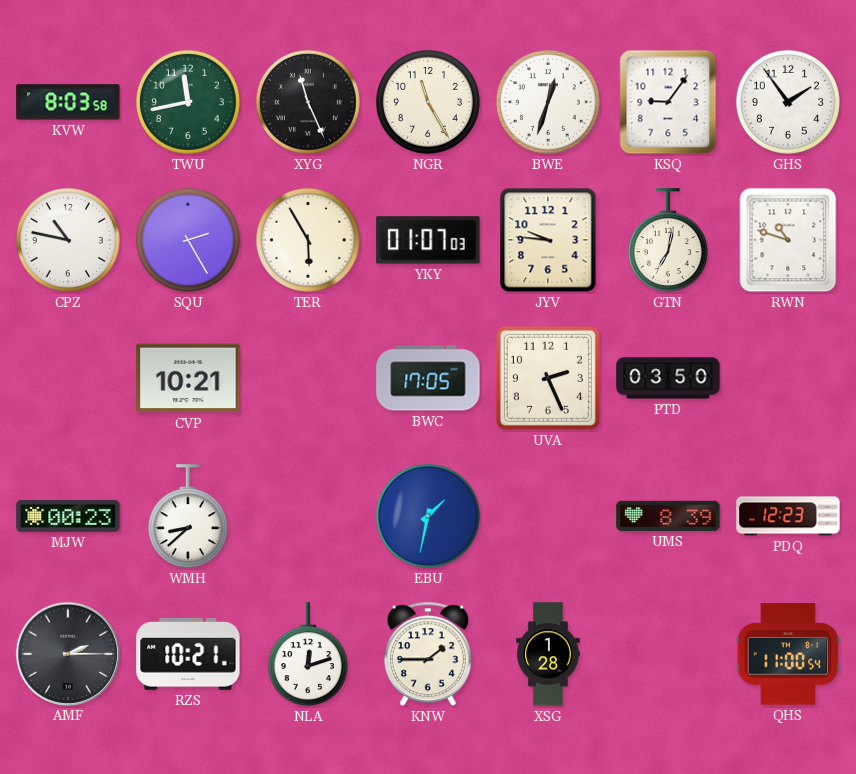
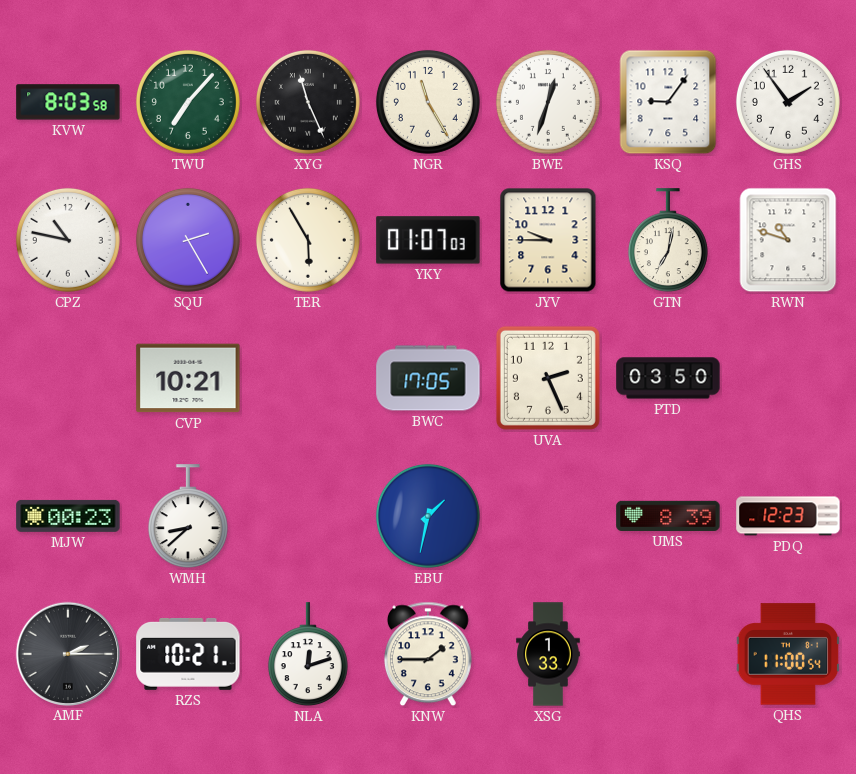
TWU: 11:43 -> 7:07
JYV: 9:46 -> 9:45
XSG: 1:28 -> 1:33
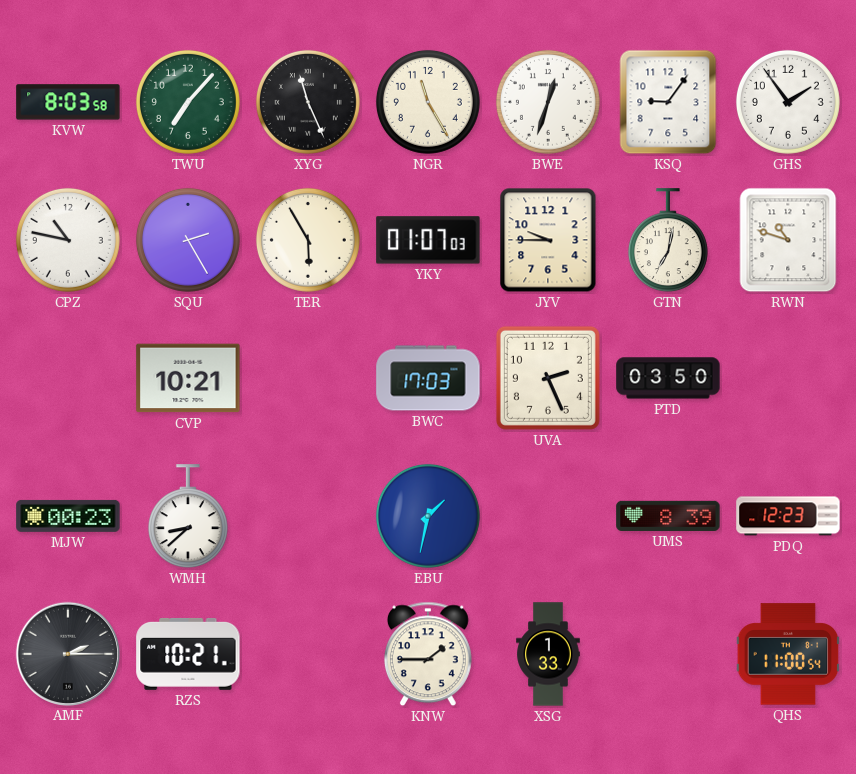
BWC: 17:05 -> 17:03
NLA: 12:12 -> none
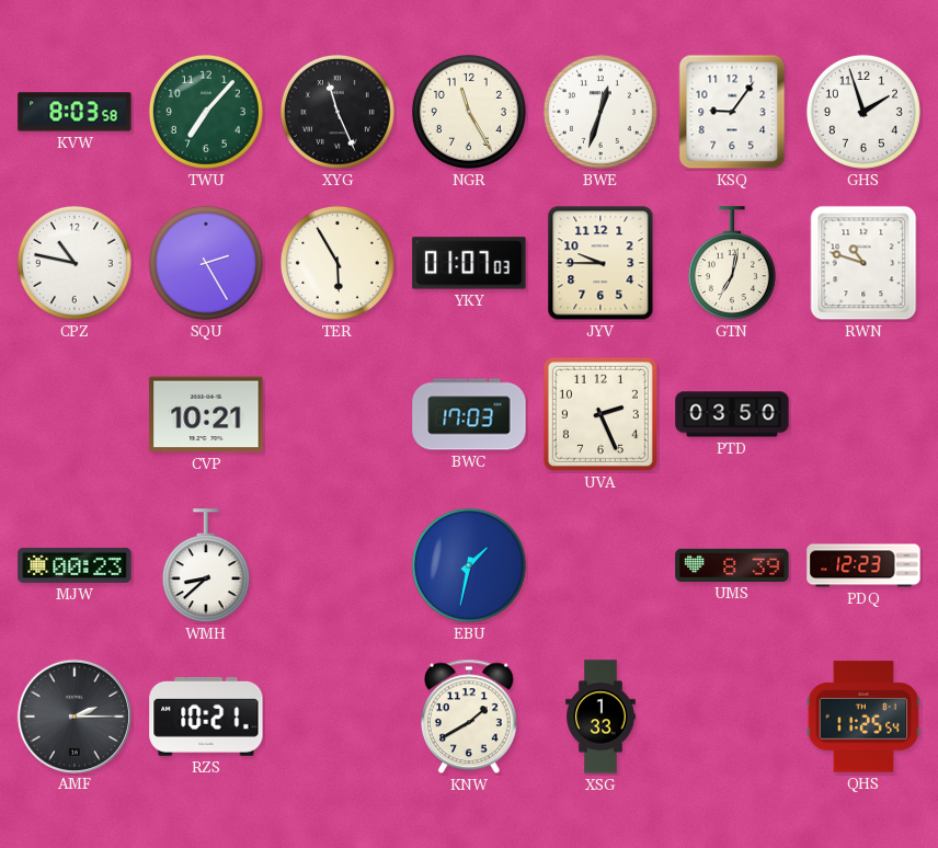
GHS: 1:54 -> 1:57
KNW: 1:45 -> 1:40
QHS: 11:00 -> 11:25
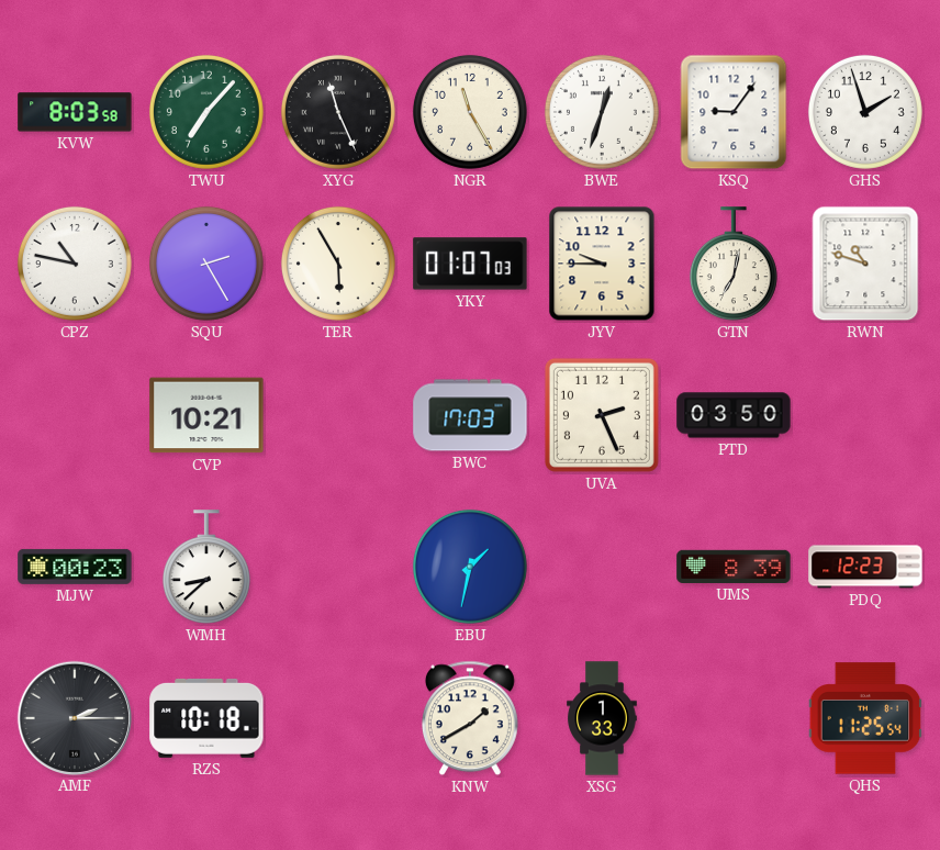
RZS: 10:21 -> 10:18
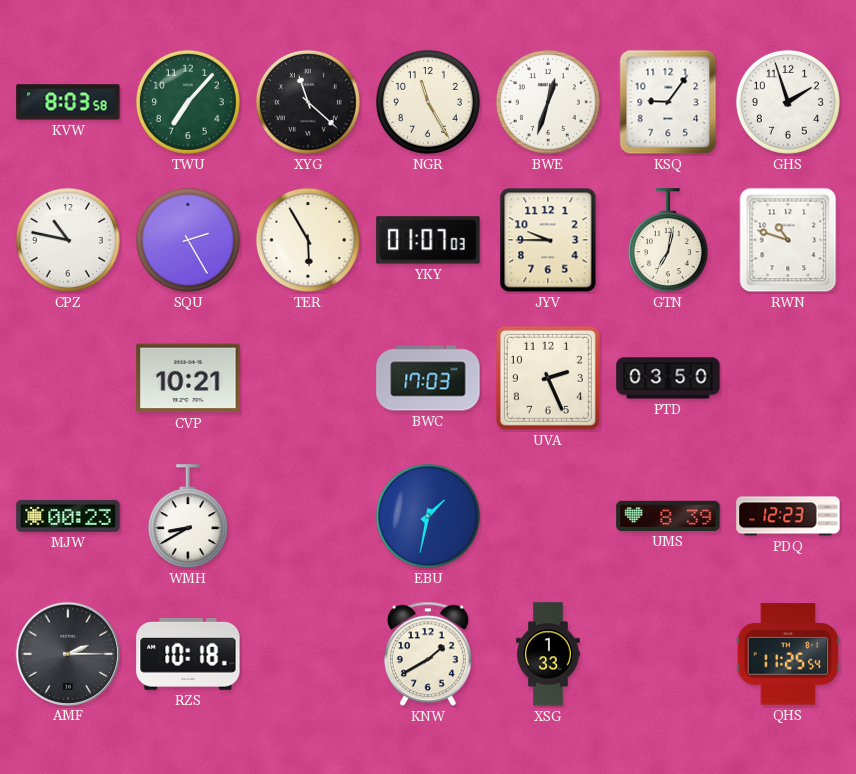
XYG: 11:26 -> 11:22
WMH: 8:38 -> 8:40
